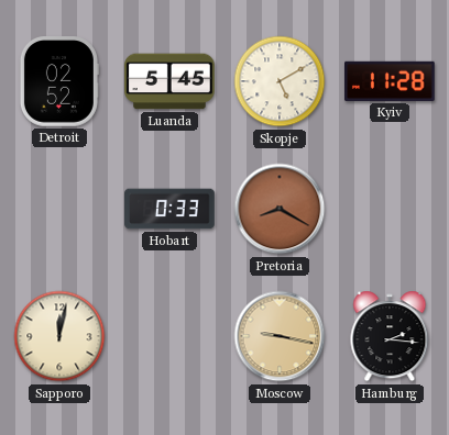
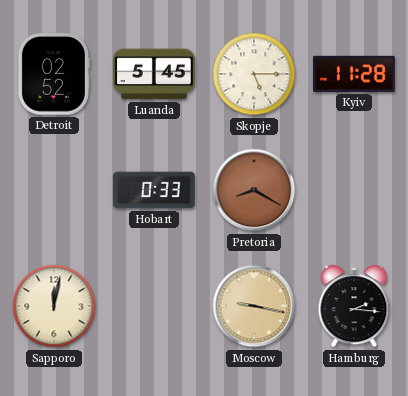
Skopje: 5:10 -> 5:15
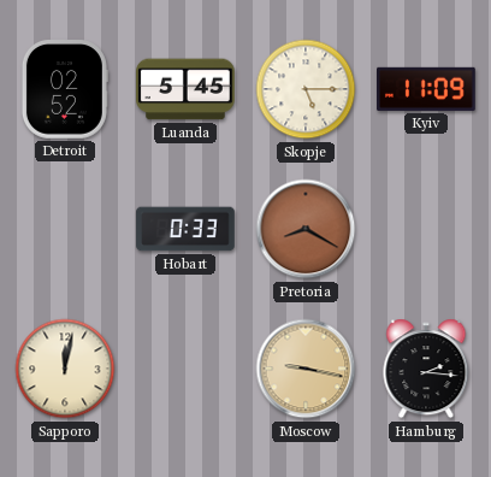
Kyiv: 11:28 -> 11:09
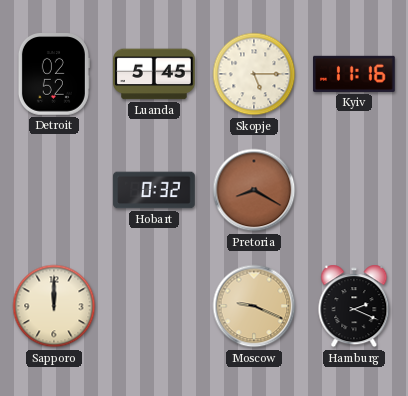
Kyiv: 11:09 -> 11:16
Hobart: 0:33 -> 0:32
Sapporo: 12:02 -> 12:00
Moscow: 9:17 -> 9:19
Hamburg: 2:16 -> 2:19
